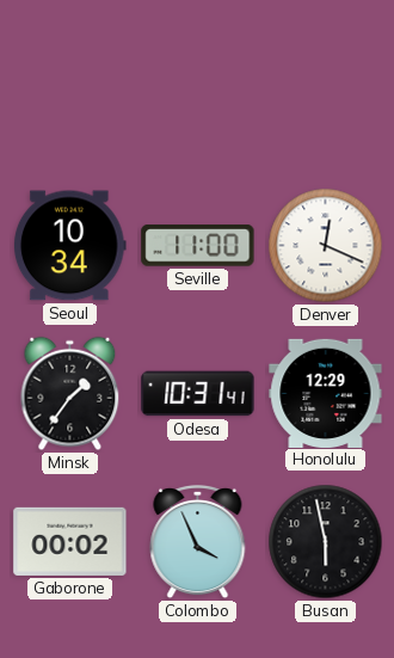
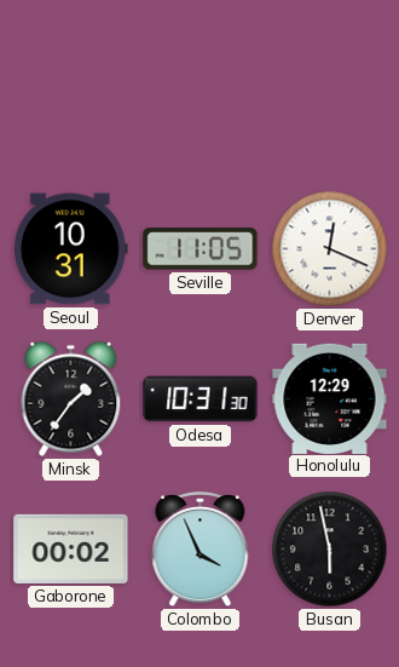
Seoul: 10:34 -> 10:31
Seville: 11:00 -> 11:05
Odesa: 10:31:41 -> 10:31:30
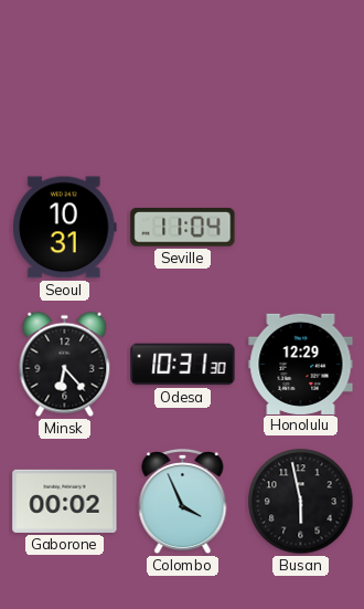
Seville: 11:05 -> 11:04
Denver: 12:19 -> none
Minsk: 1:36 -> 6:23
